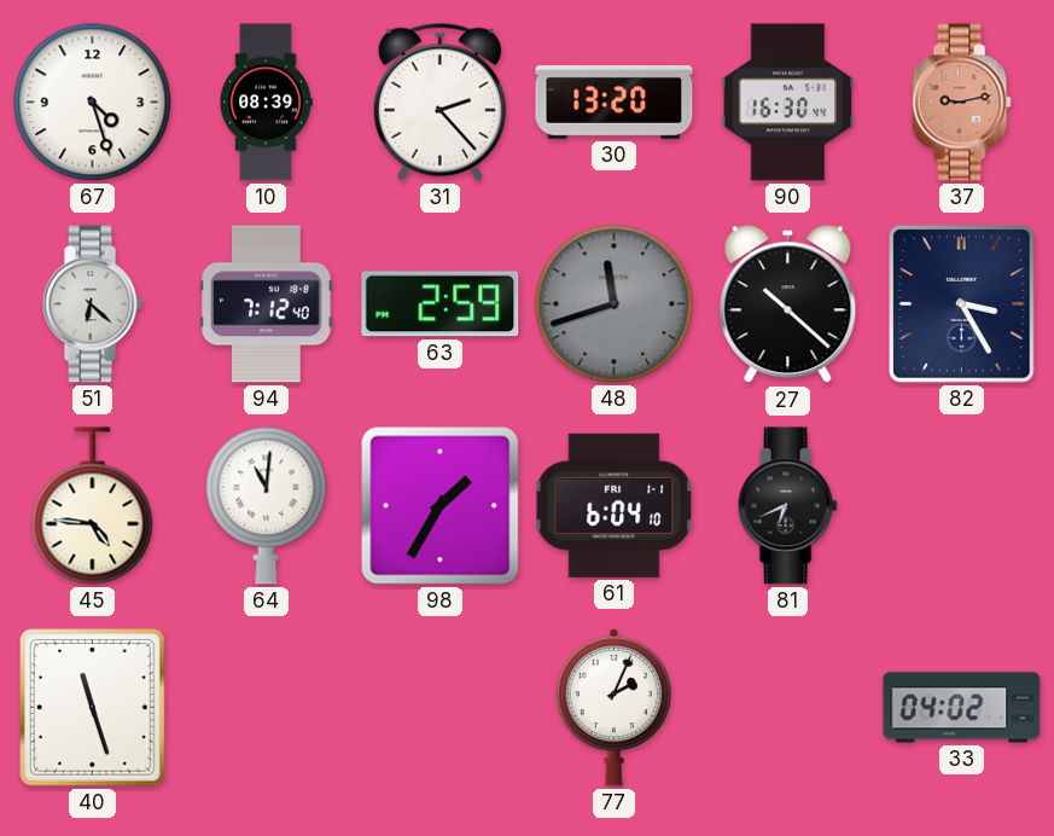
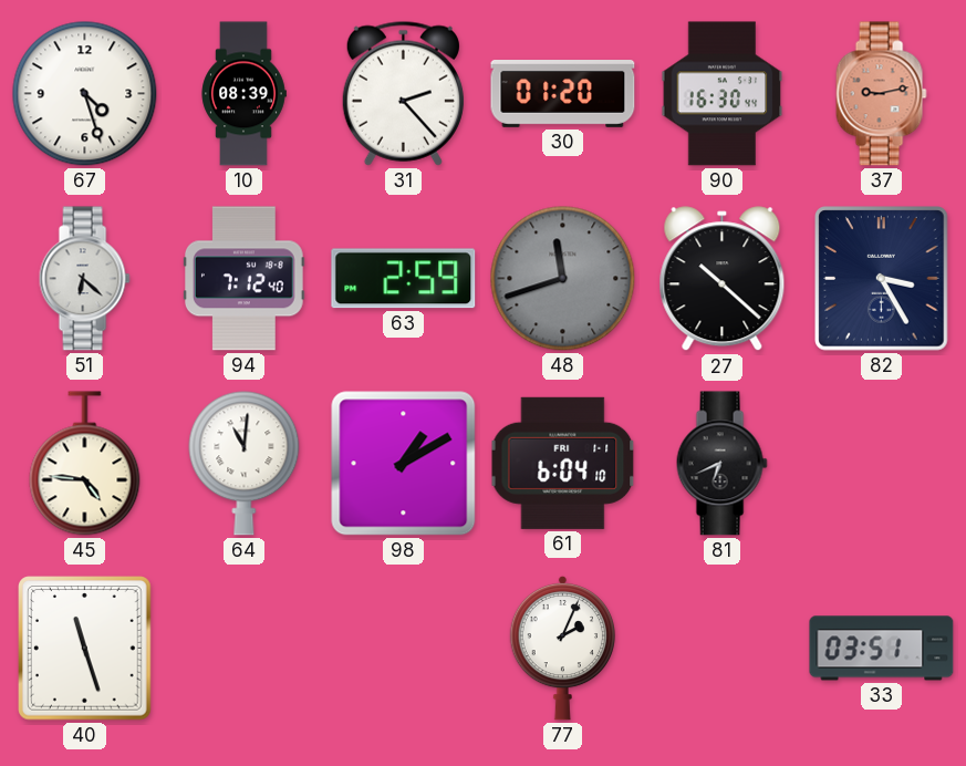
30: 13:20 -> 01:20
98: 1:35 -> 1:10
33: 04:02 -> 03:51
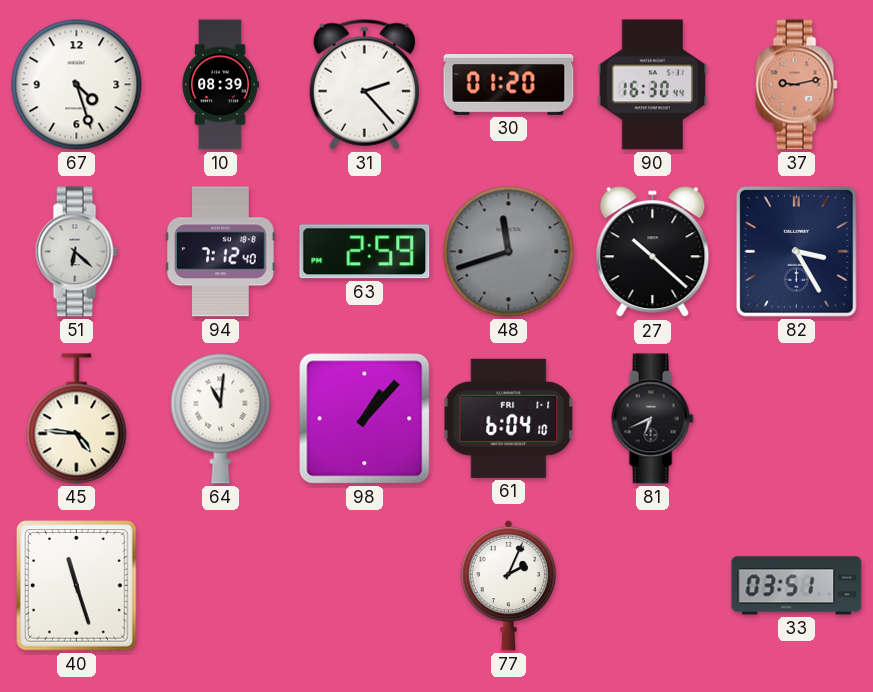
98: 1:10 -> 1:07
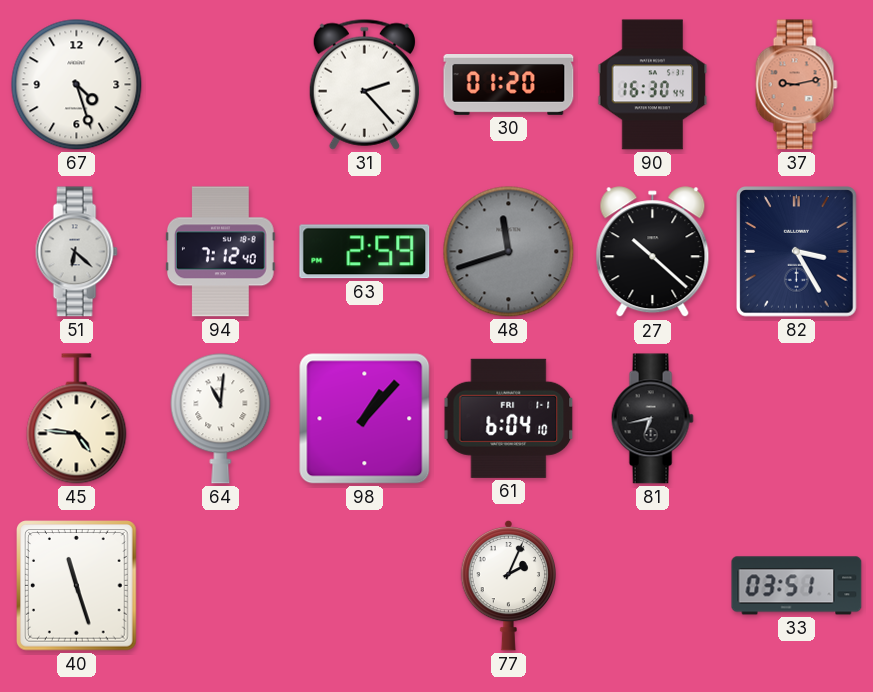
10: 08:39 -> none
81: 6:41 -> 6:43
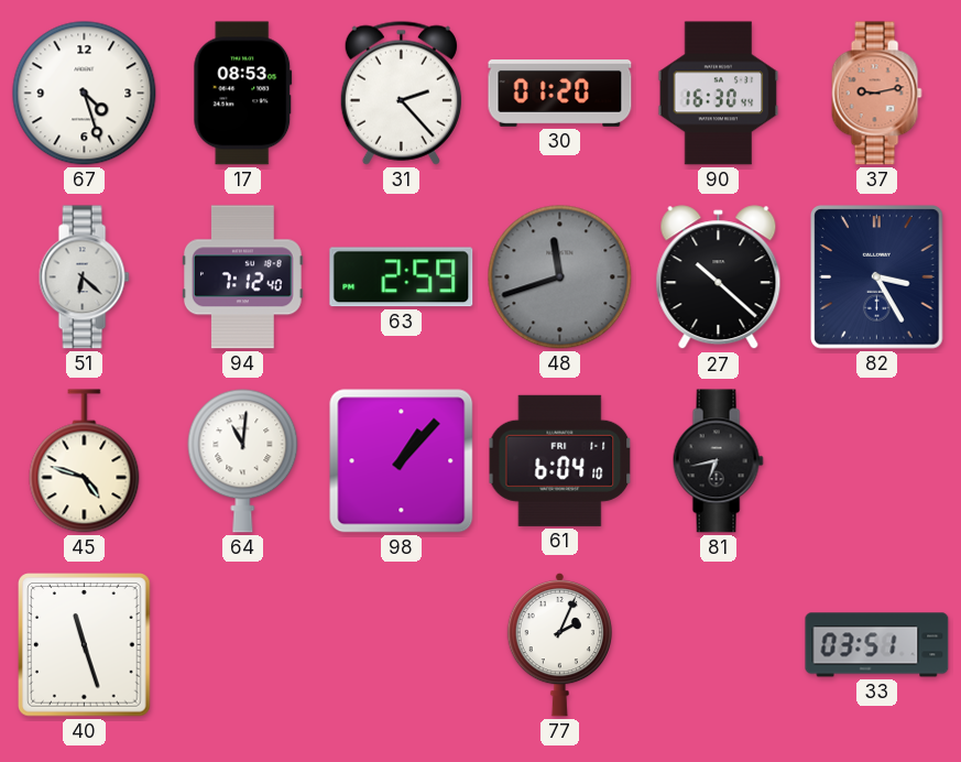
17: none -> 08:53
45: 4:46 -> 4:48
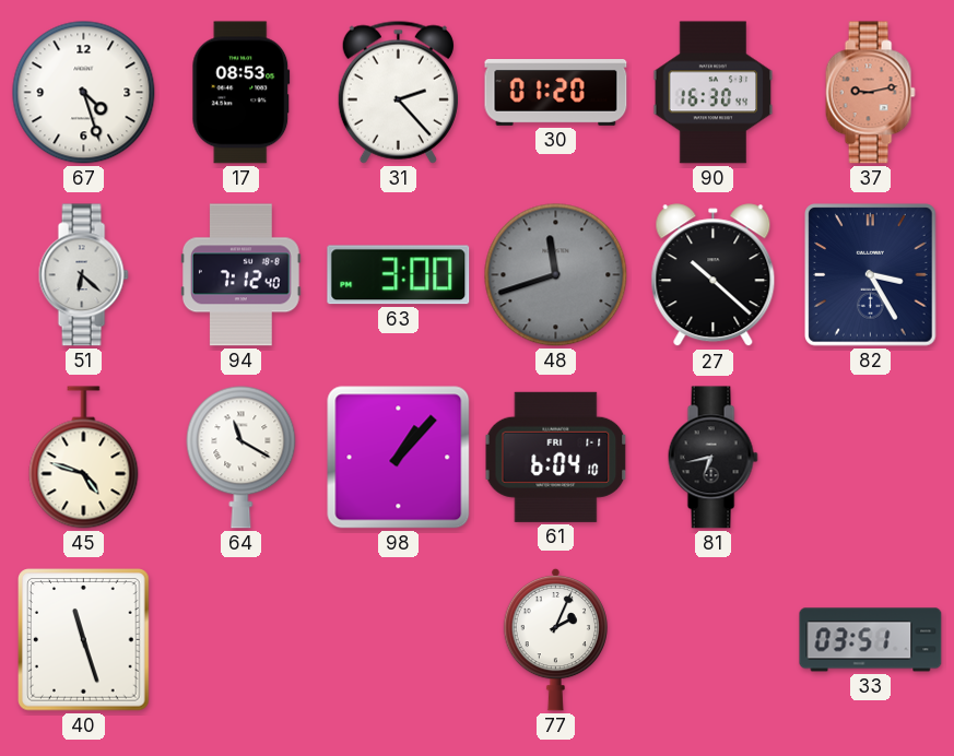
63: 2:59 -> 3:00
64: 11:01 -> 11:20
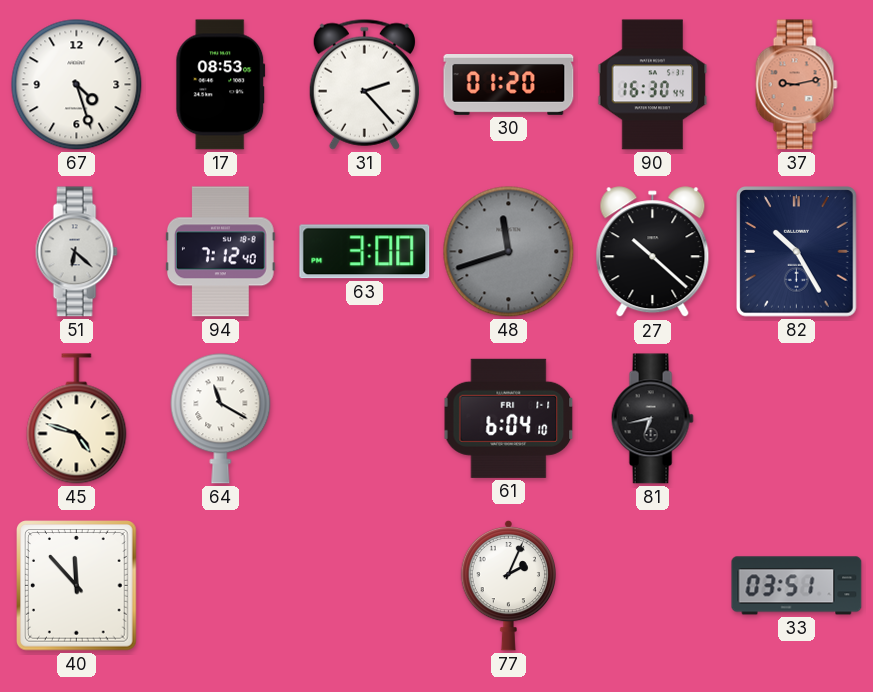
82: 3:25 -> 10:25
98: 1:07 -> none
40: 11:27 -> 11:53
